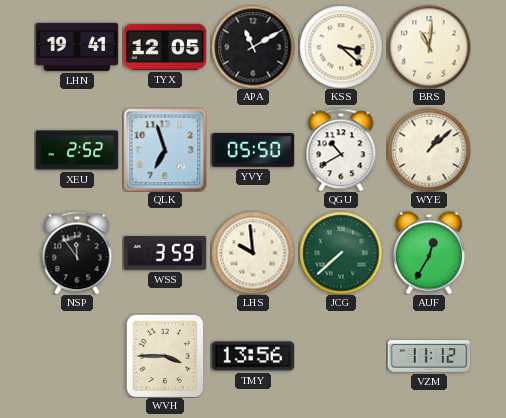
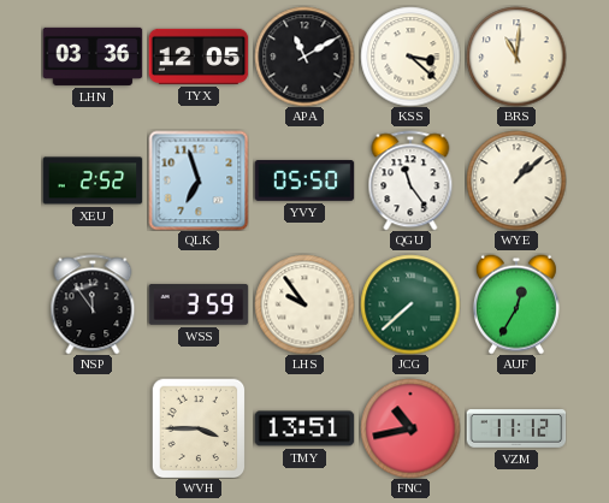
LHN: 19:41 -> 03:36
QGU: 10:40 -> 11:24
LHS: 9:59 -> 9:54
TMY: 13:56 -> 13:51
FNC: none -> 10:43
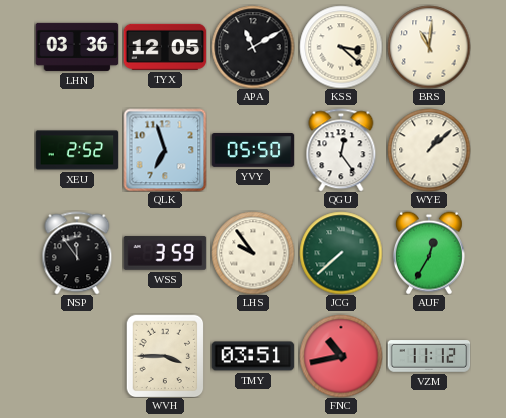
QGU: 11:24 -> 12:24
TMY: 13:51 -> 03:51
